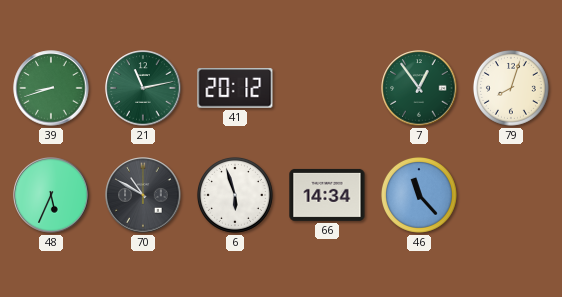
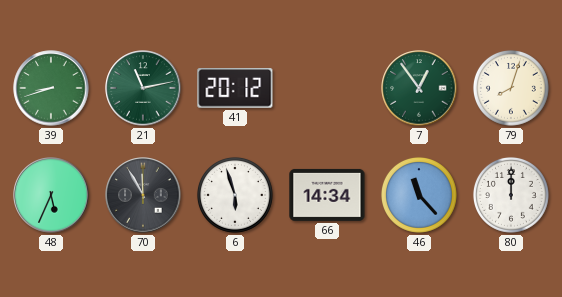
70: 10:50 -> 11:55
80: none -> 12:00
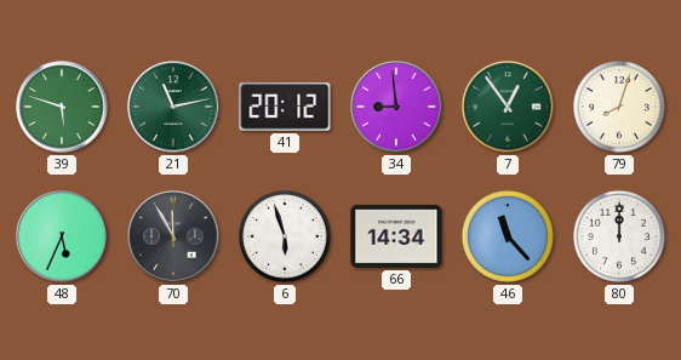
39: 8:42 -> 5:48
34: none -> 8:59
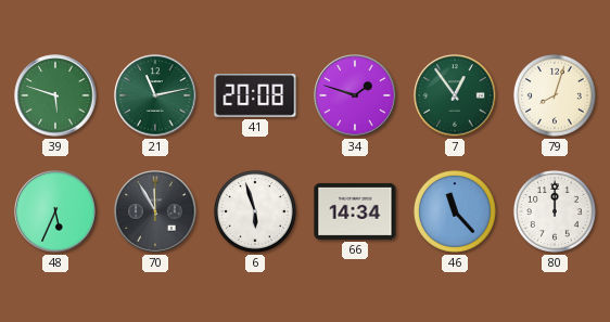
41: 20:12 -> 20:08
34: 8:59 -> 1:48
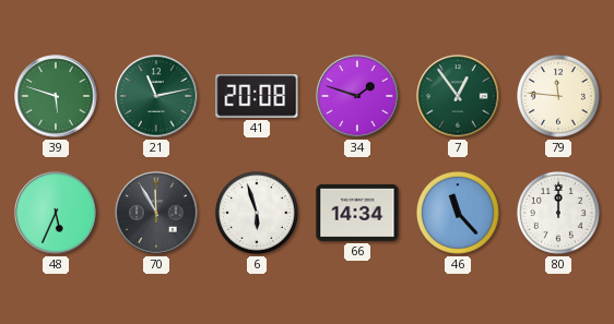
79: 8:03 -> 11:46
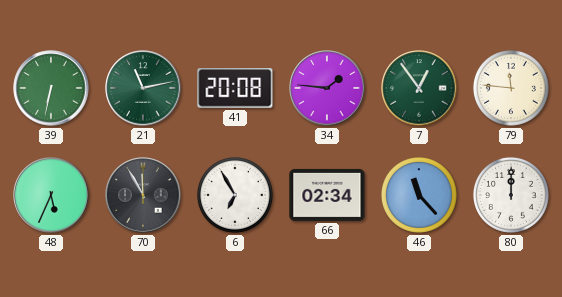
39: 5:48 -> 6:32
34: 1:48 -> 1:46
6: 5:57 -> 6:55
66: 14:34 -> 02:34
